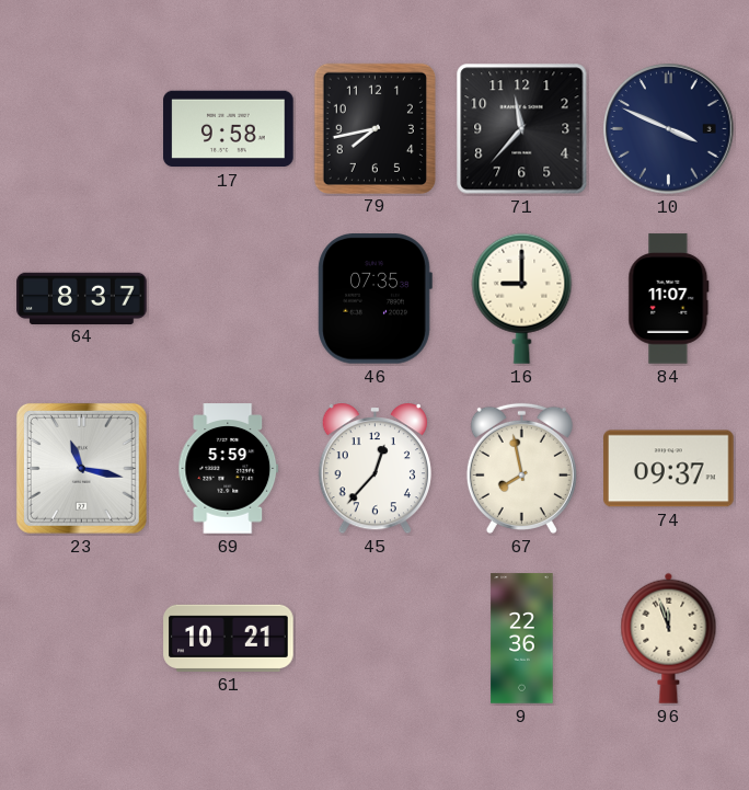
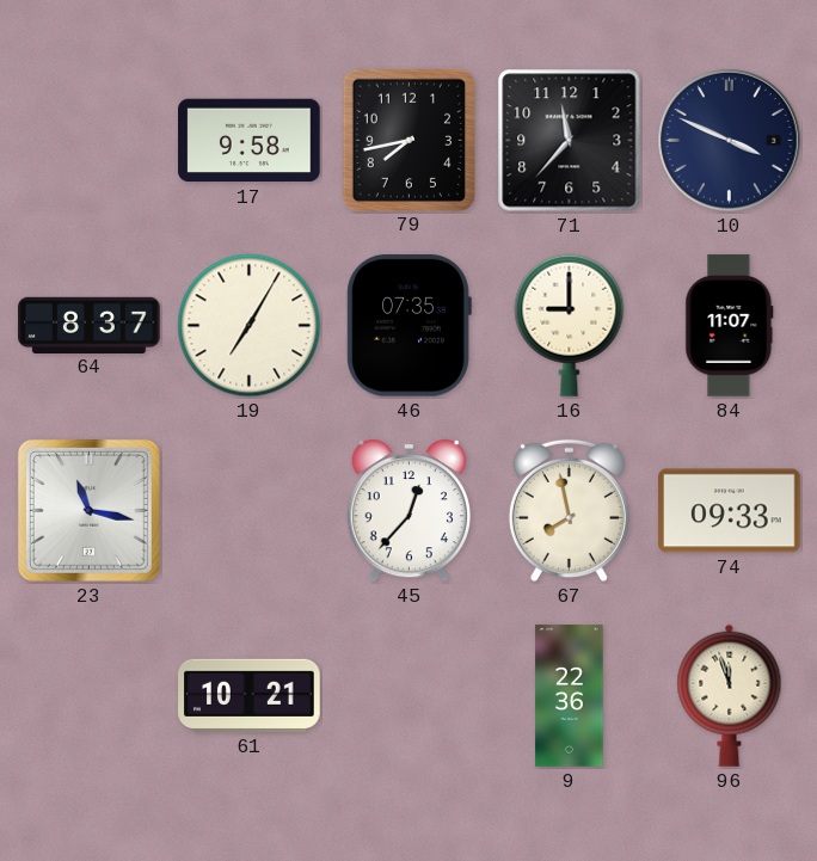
19: none -> 7:05
69: 5:59 -> none
74: 09:37 -> 09:33
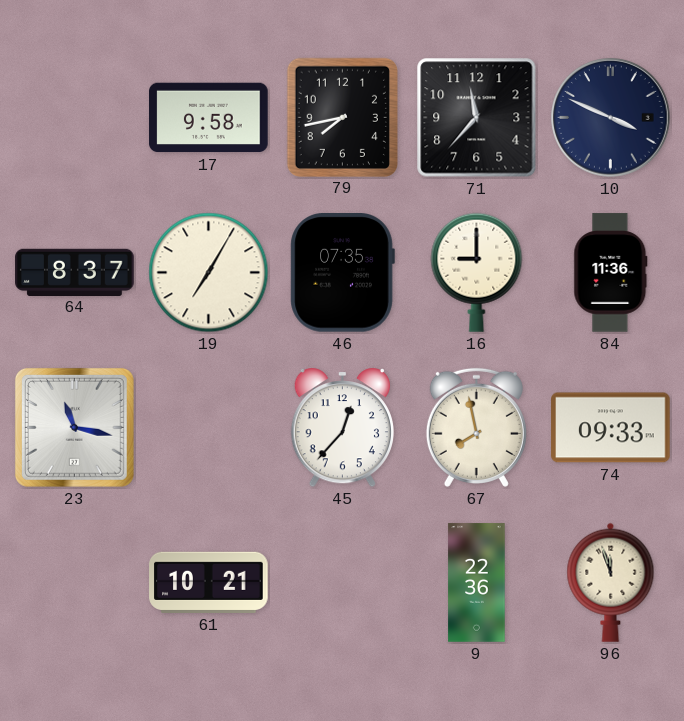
84: 11:07 -> 11:36
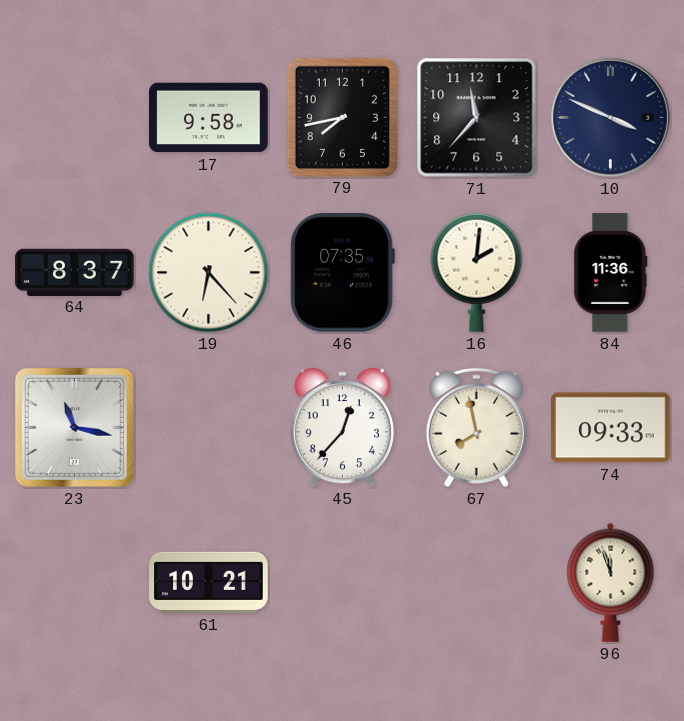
19: 7:05 -> 6:23
16: 9:00 -> 2:01
9: 22:36 -> none
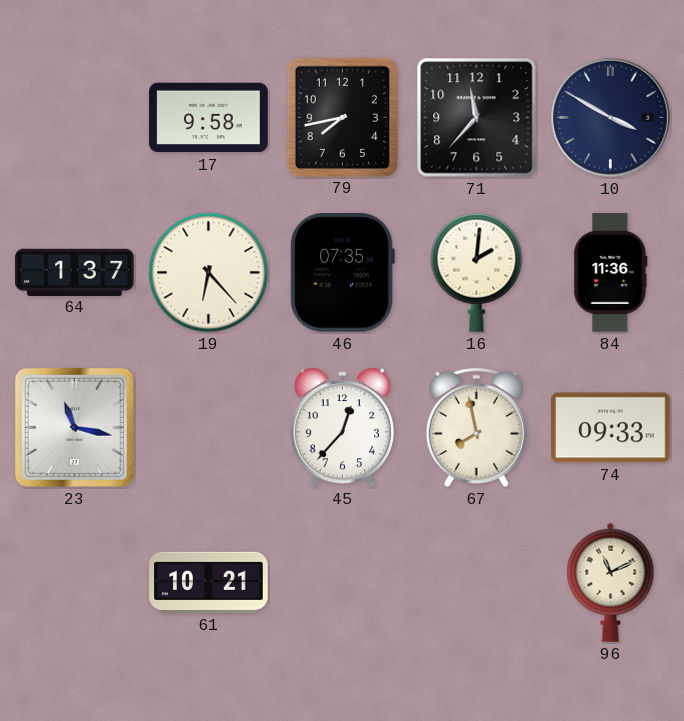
10: 3:49 -> 3:50
64: 8:37 -> 1:37
96: 11:57 -> 11:11
